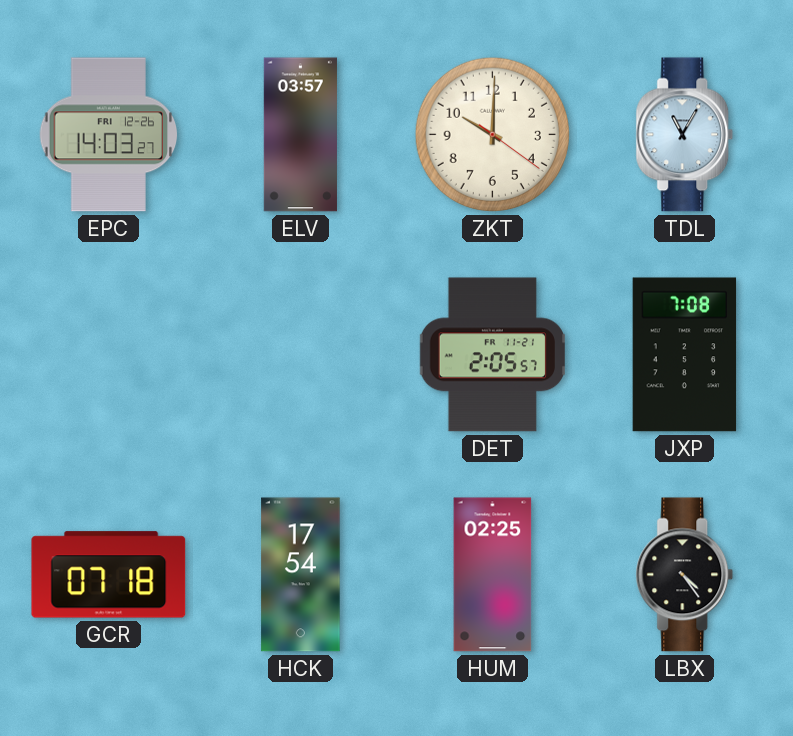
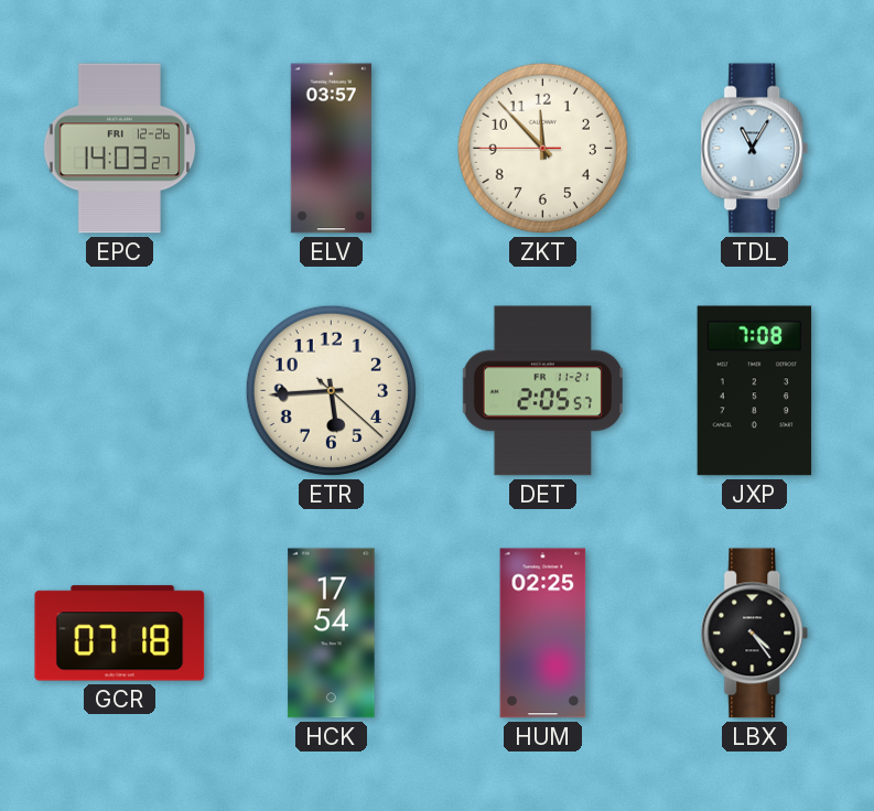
ZKT: 10:00 -> 11:52
ETR: none -> 5:44
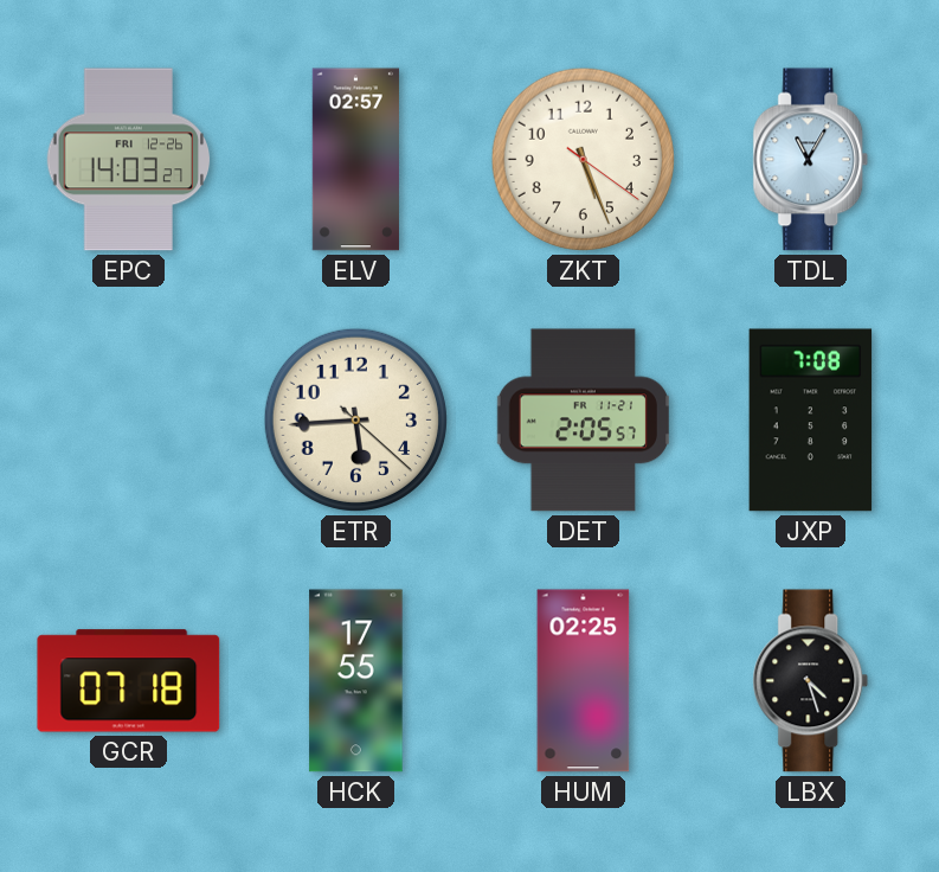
ELV: 03:57 -> 02:57
ZKT: 11:52 -> 5:26
HCK: 17:54 -> 17:55
LBX: 4:24 -> 4:27
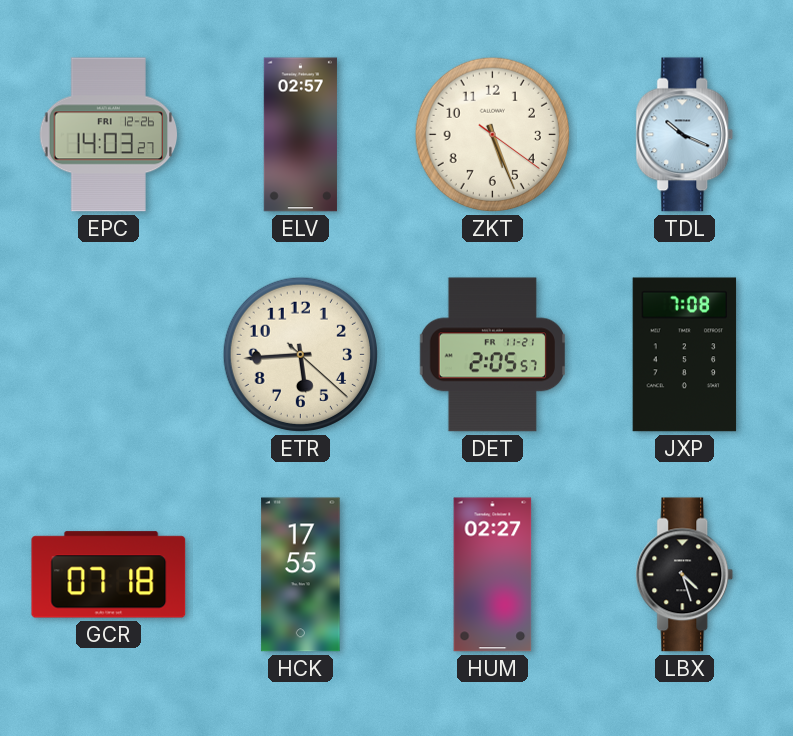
TDL: 11:05 -> 10:19
HUM: 02:25 -> 02:27
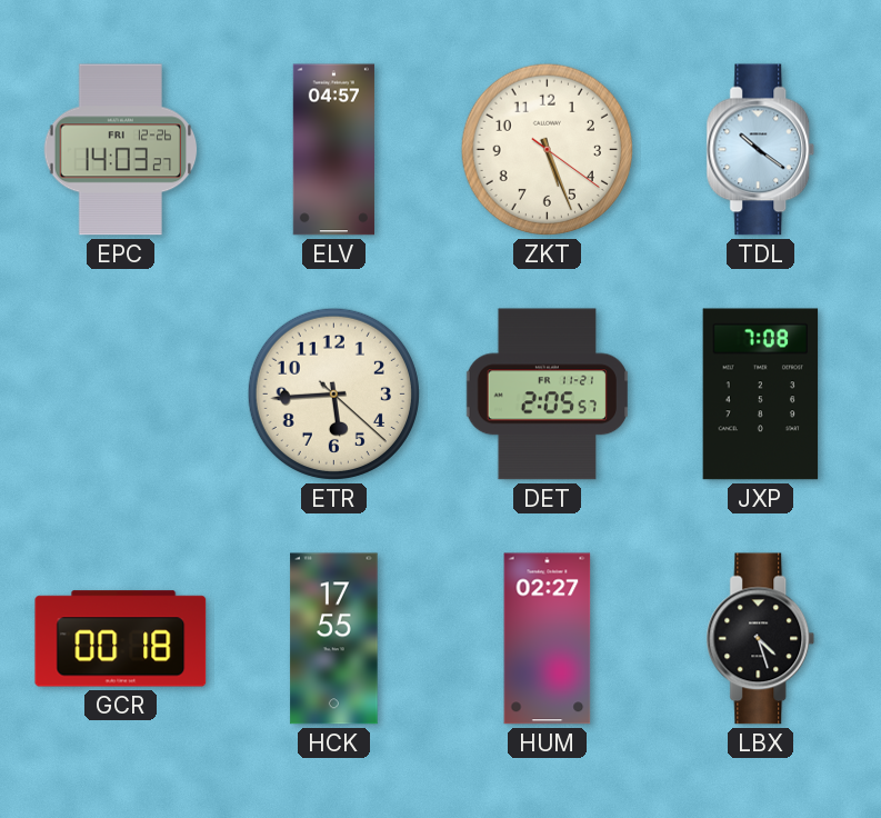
ELV: 02:57 -> 04:57
TDL: 10:19 -> 10:21
GCR: 07:18 -> 00:18
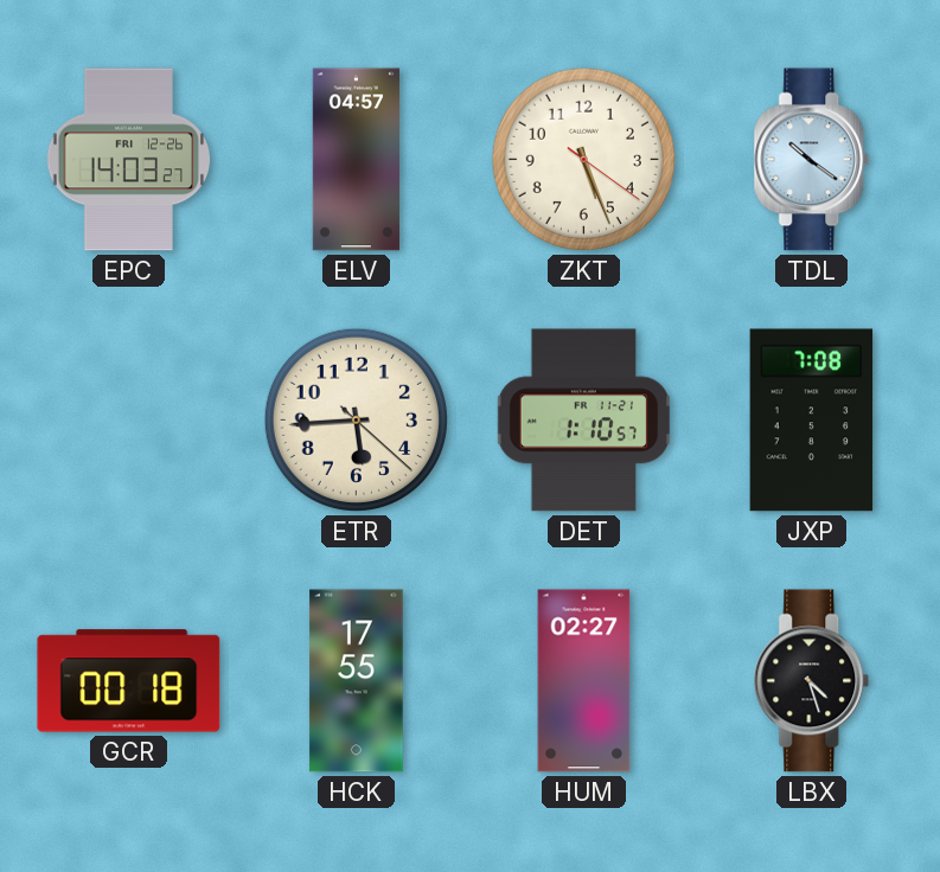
DET: 2:05 -> 1:10
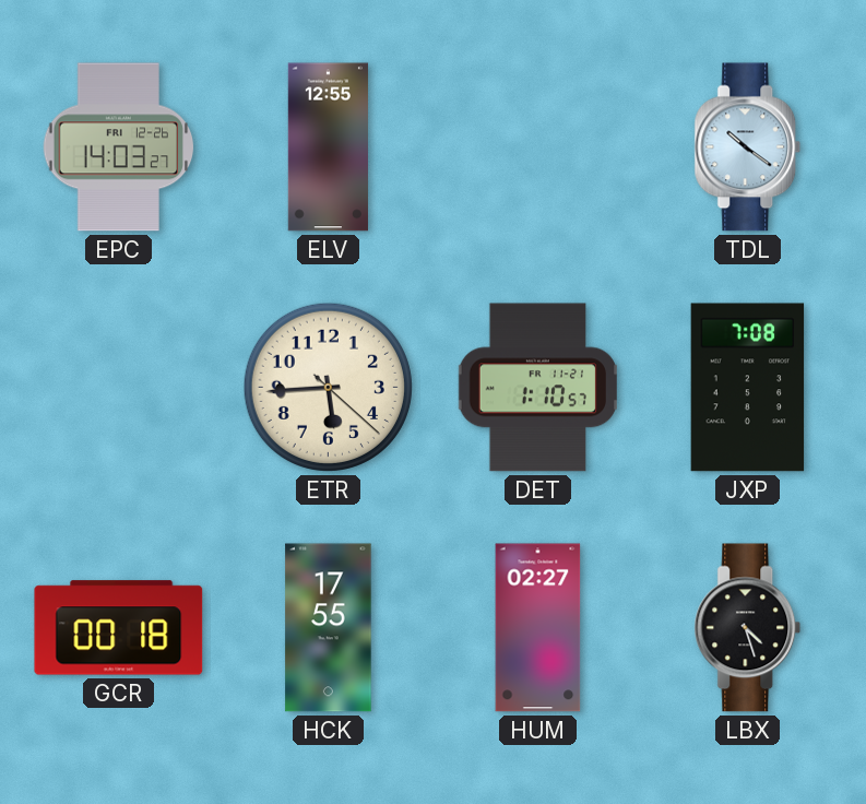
ELV: 04:57 -> 12:55
ZKT: 5:26 -> none
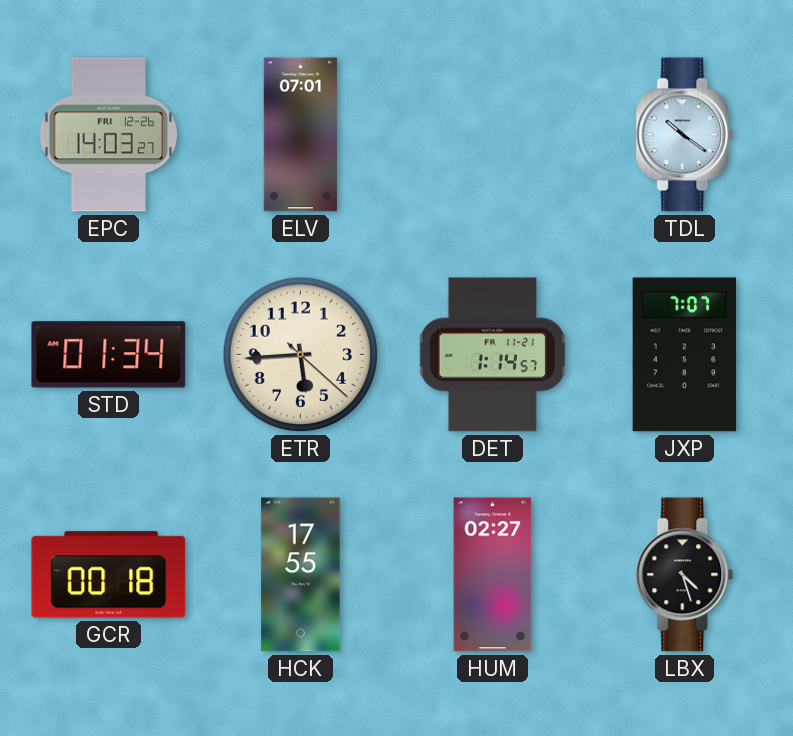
ELV: 12:55 -> 07:01
STD: none -> 01:34
DET: 1:10 -> 1:14
JXP: 7:08 -> 7:07
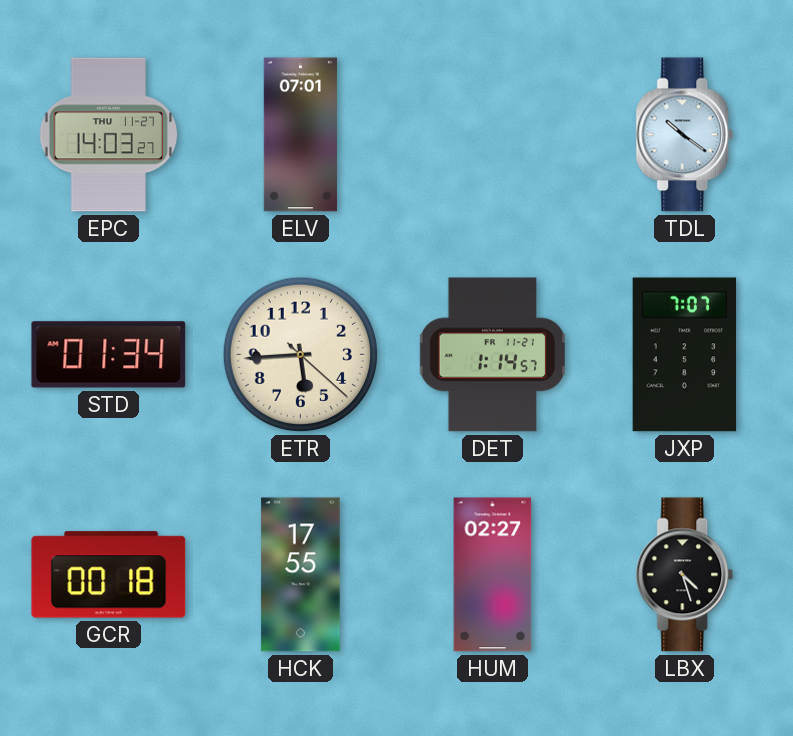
EPC date: FRI 12-26 -> THU 11-27
